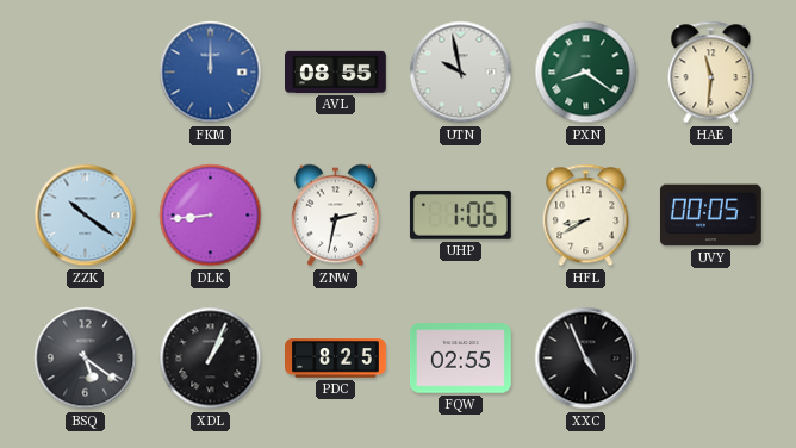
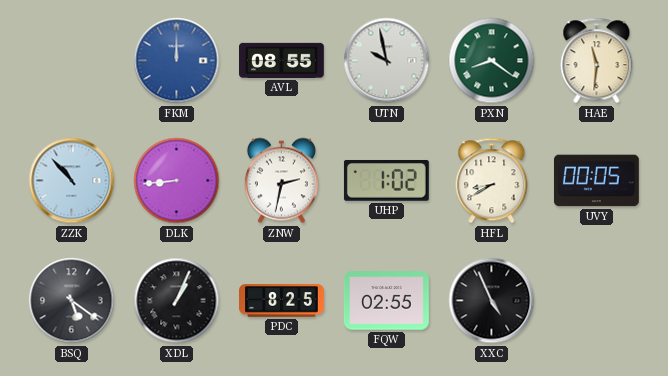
ZZK: 10:21 -> 10:53
UHP: 1:06 -> 1:02
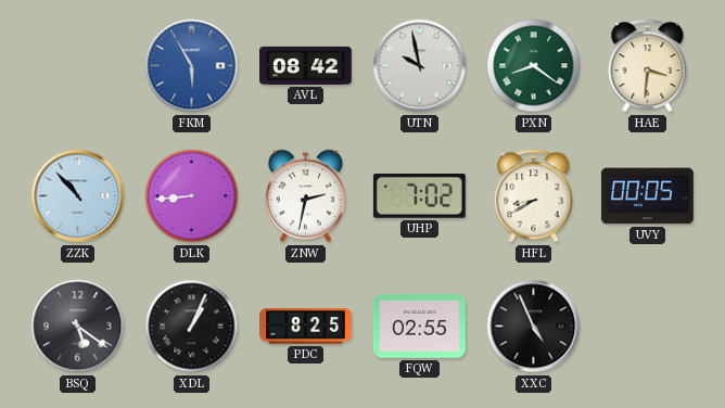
FKM: 12:00 -> 5:55
AVL: 08:55 -> 08:42
HAE: 11:31 -> 3:31
UHP: 1:02 -> 7:02
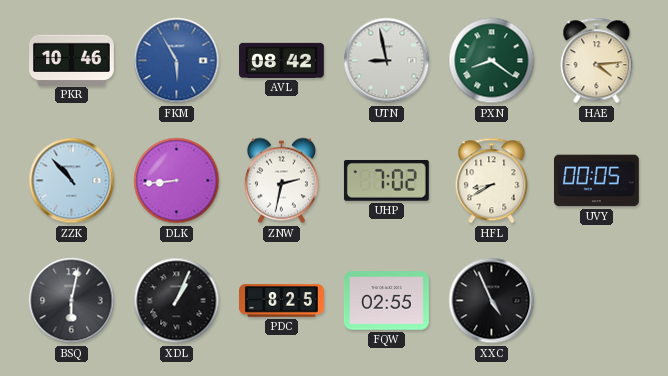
PKR: none -> 10:46
UTN: 9:58 -> 8:58
HAE: 3:31 -> 4:14
BSQ: 5:21 -> 6:02
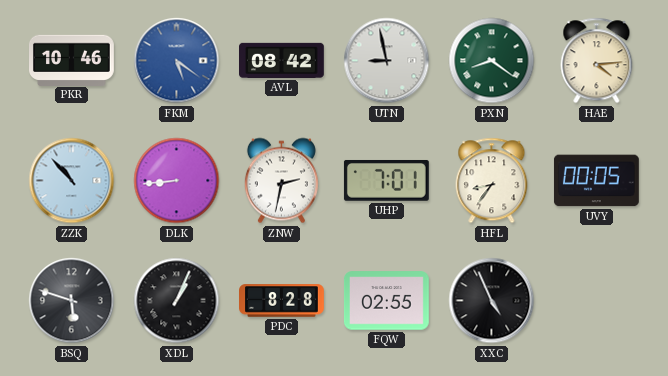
FKM: 5:55 -> 5:21
UHP: 7:02 -> 7:01
HFL: 8:40 -> 8:36
BSQ: 6:02 -> 5:48
PDC: 8:25 -> 8:28
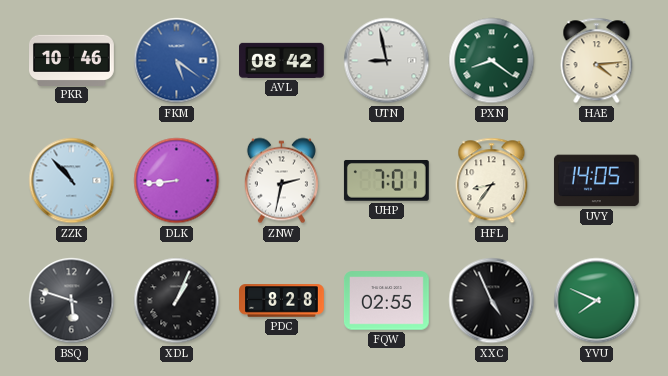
UVY: 00:05 -> 14:05
YVU: none -> 7:49
